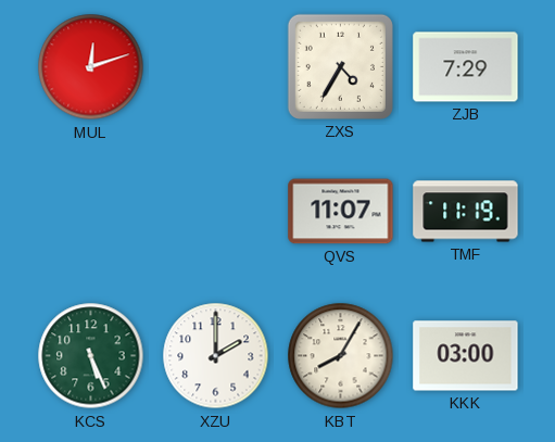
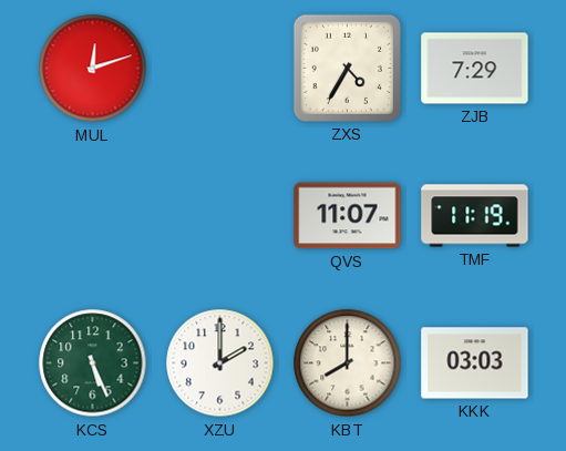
KBT: 8:05 -> 8:00
KKK: 03:00 -> 03:03
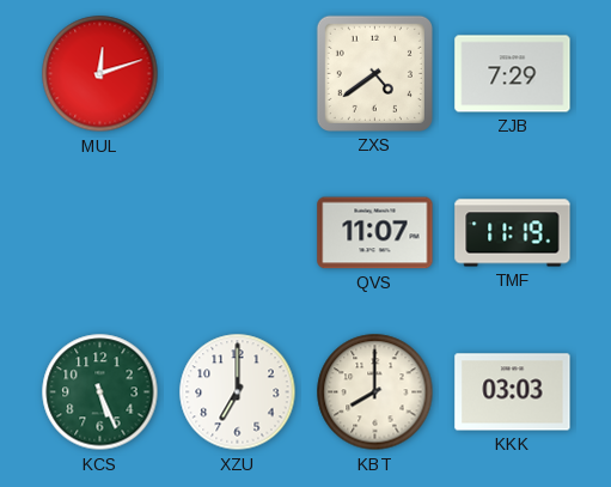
ZXS: 4:35 -> 4:39
XZU: 2:00 -> 7:00
